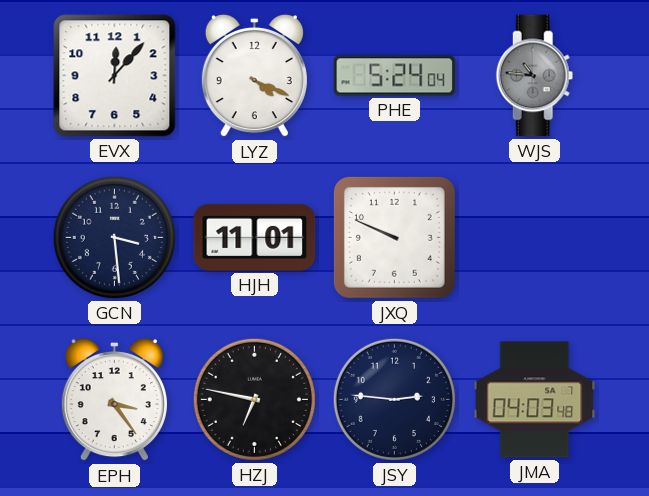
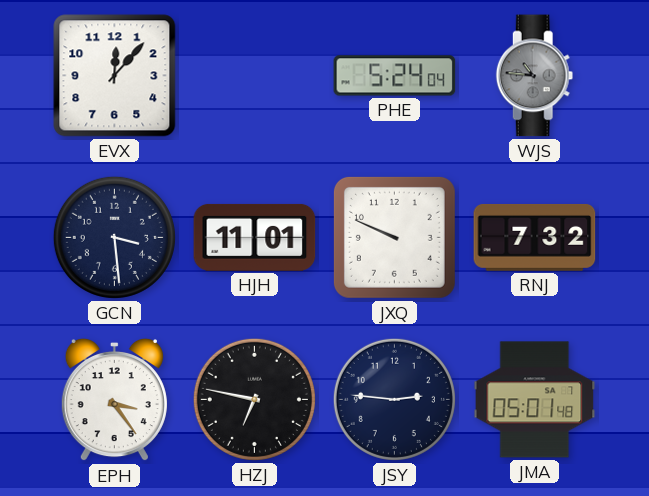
LYZ: 4:19 -> none
RNJ: none -> 7:32
JMA: 04:03 -> 05:01
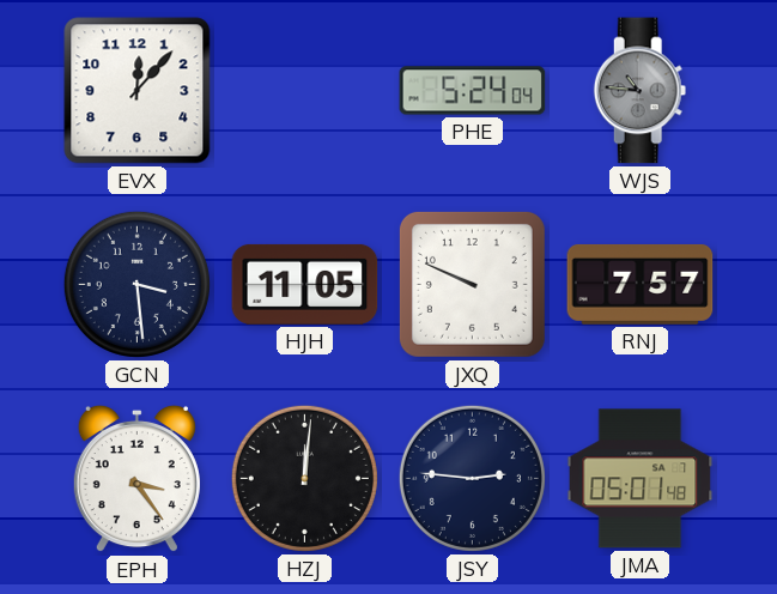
HJH: 11:01 -> 11:05
RNJ: 7:32 -> 7:57
HZJ: 6:47 -> 12:01
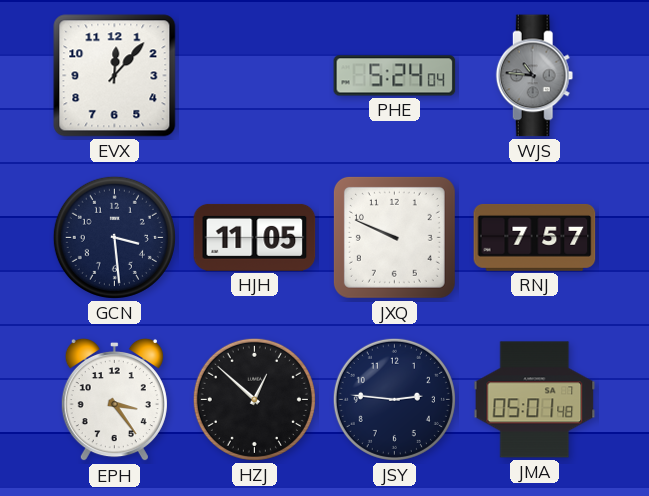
HZJ: 12:01 -> 12:52
